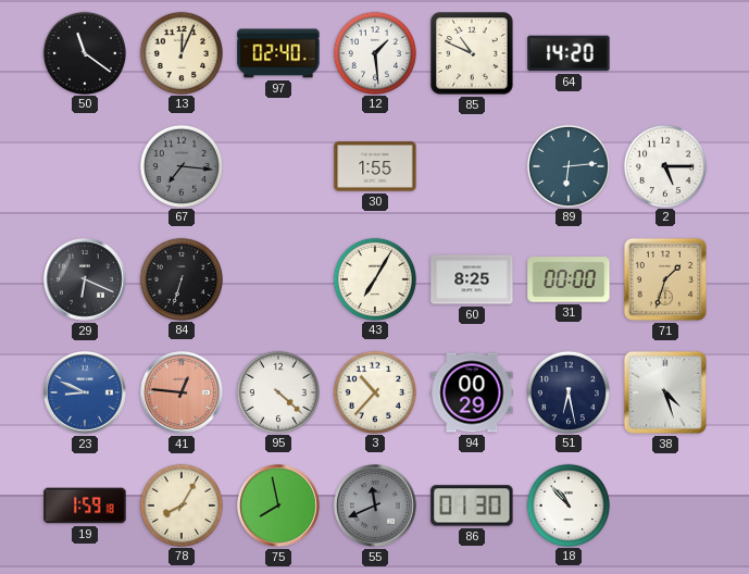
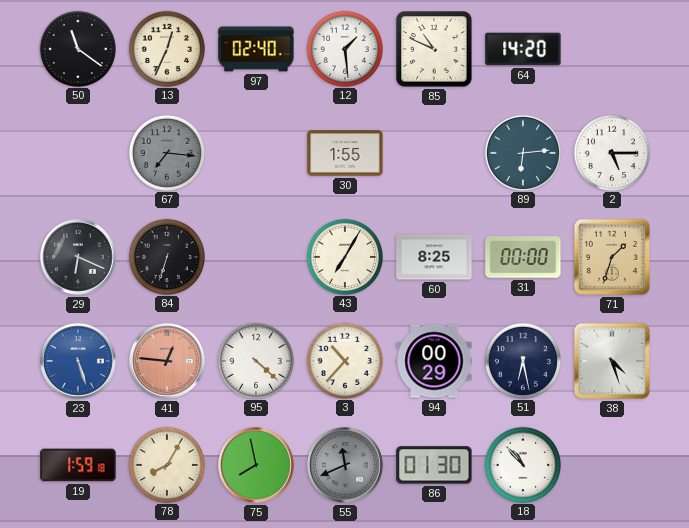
13: 12:04 -> 12:34
23: 8:49 -> 5:27
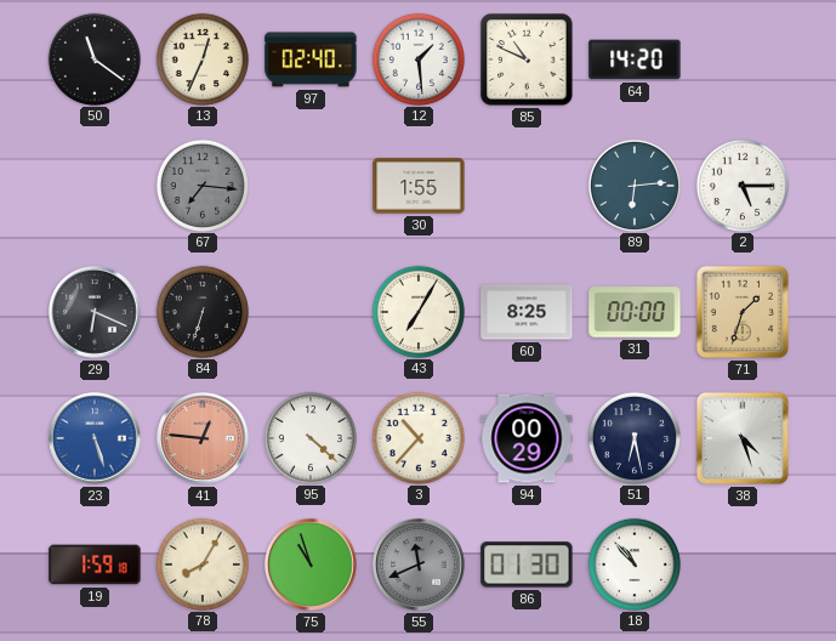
75: 7:58 -> 10:57
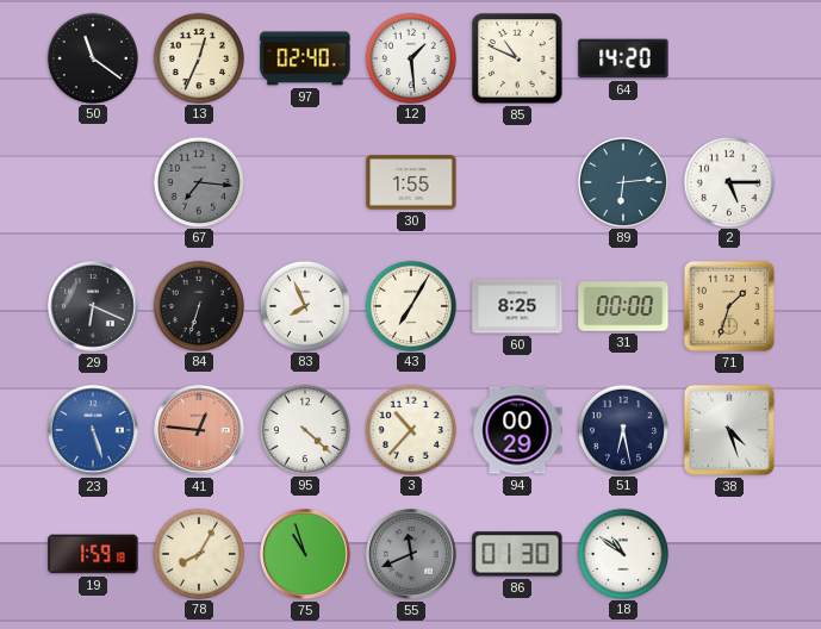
83: none -> 7:56
18: 10:53 -> 10:51
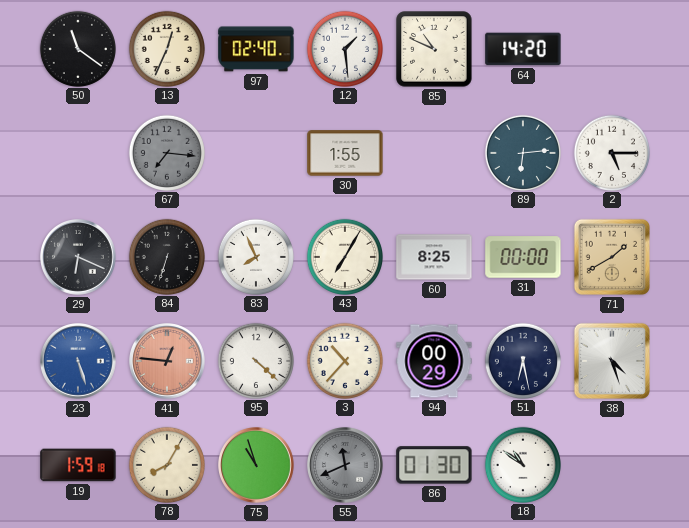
71: 1:33 -> 1:40
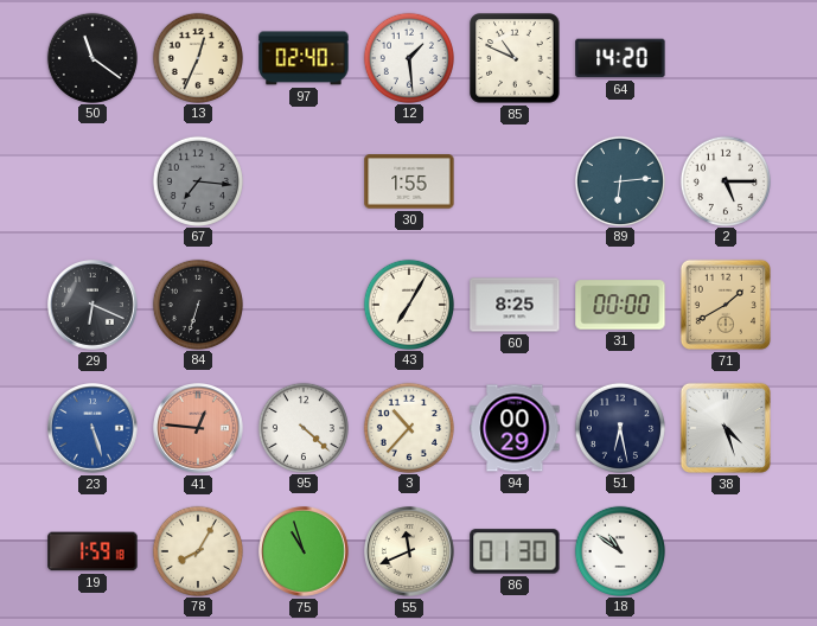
83: 7:56 -> none
55 dial: grey -> cream
